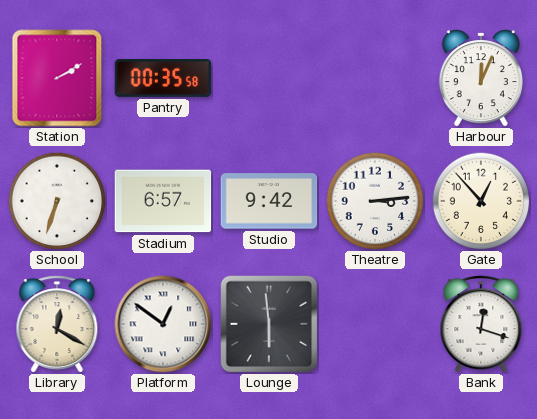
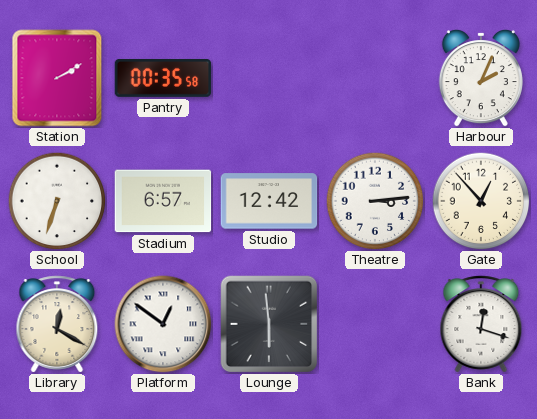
Harbour: 12:04 -> 2:04
Studio: 9:42 -> 12:42
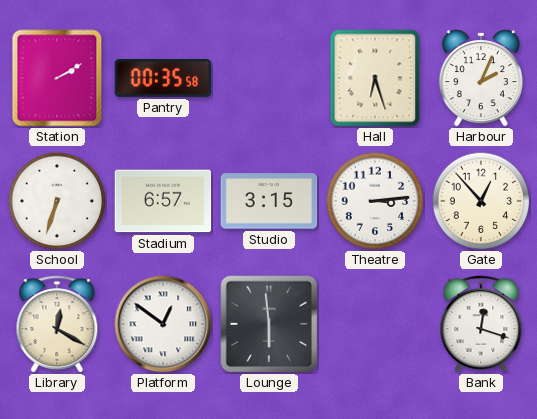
Hall: none -> 6:27
Studio: 12:42 -> 3:15
